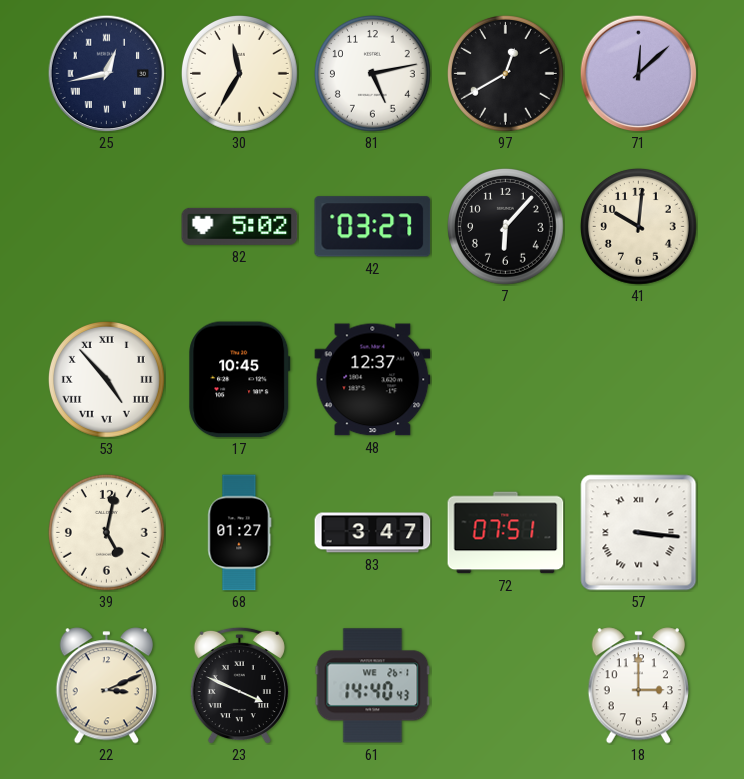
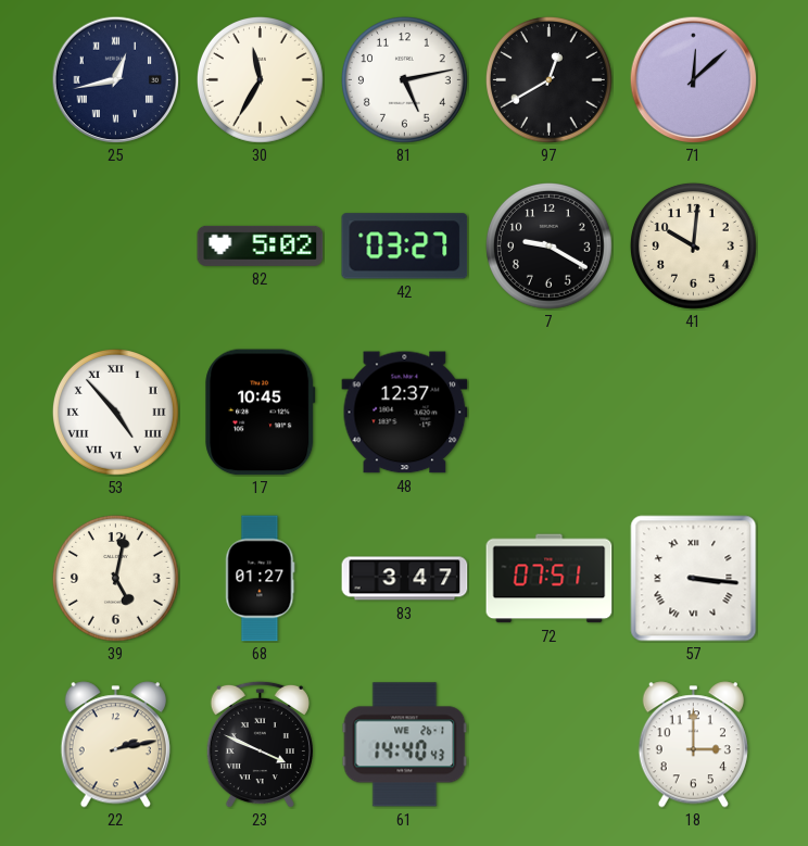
7: 6:07 -> 9:20
22: 3:11 -> 2:13
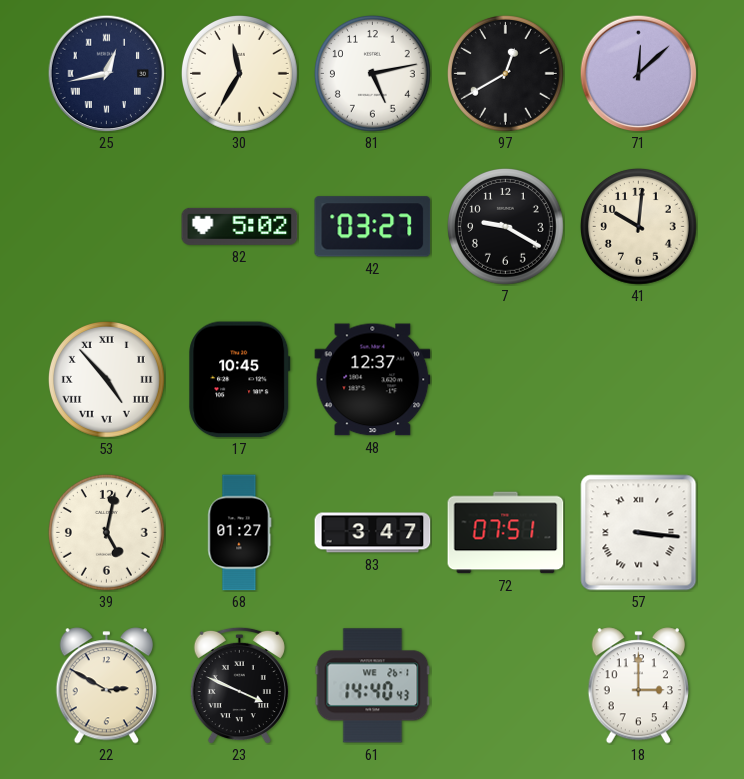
22: 2:13 -> 2:50
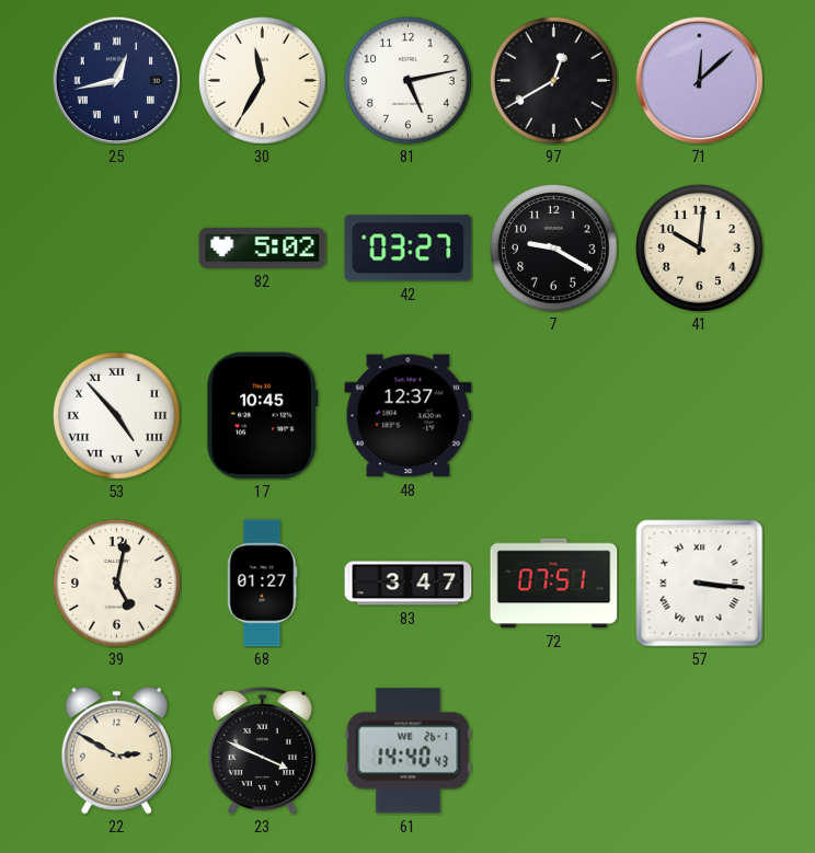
18: 3:00 -> none
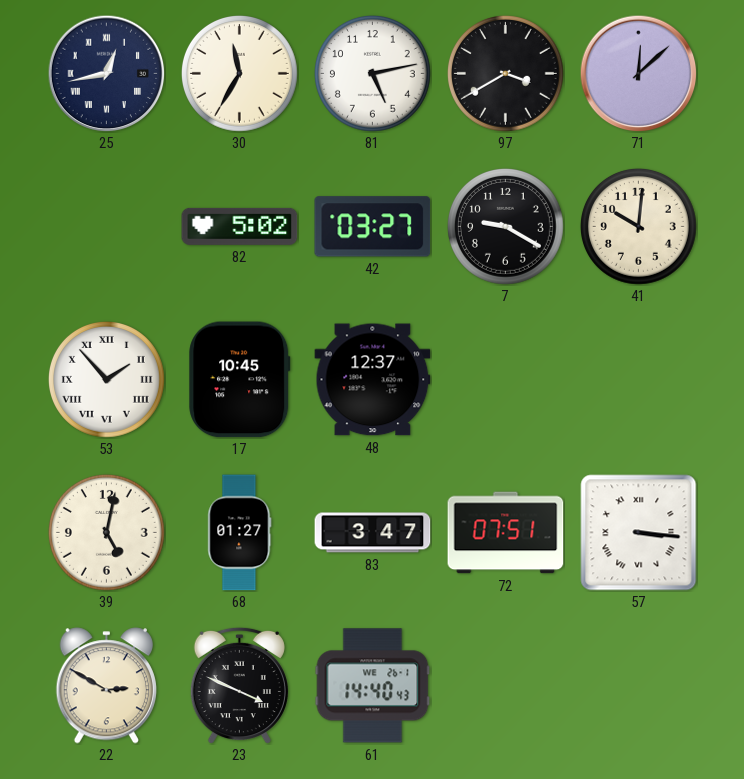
97: 12:40 -> 3:40
53: 4:53 -> 1:53
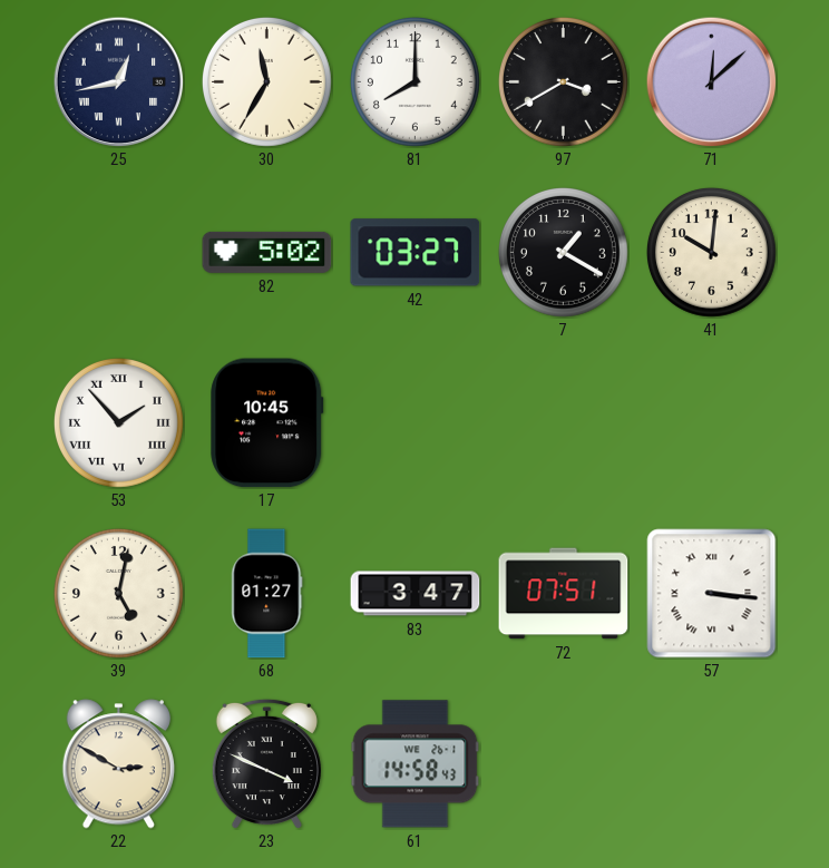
81: 5:13 -> 8:00
7: 9:20 -> 1:20
48: 12:37 -> none
61: 14:40 -> 14:58
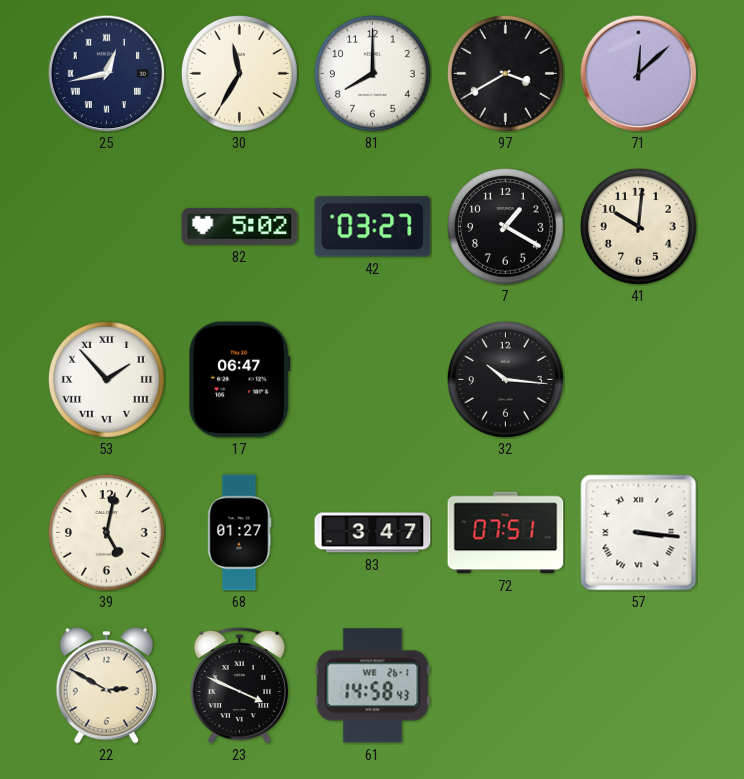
17: 10:45 -> 06:47
32: none -> 10:16
